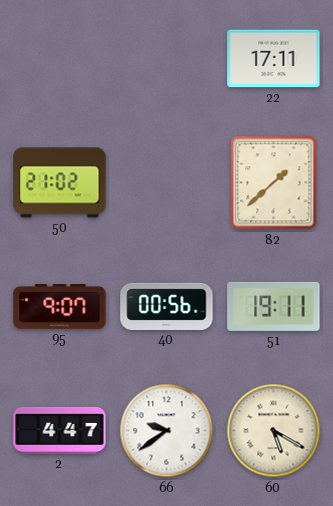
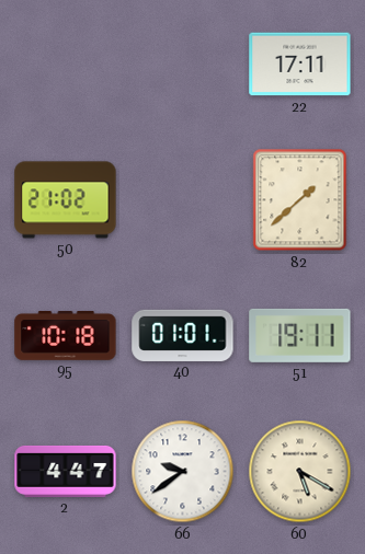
95: 9:07 -> 10:18
40: 00:56 -> 01:01
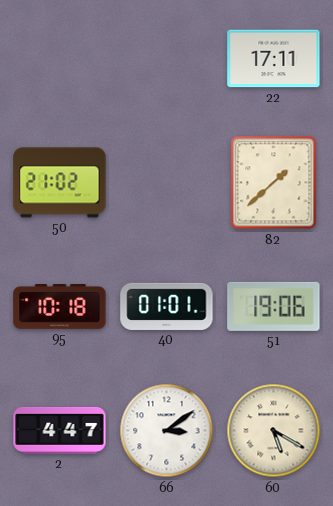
51: 19:11 -> 19:06
66: 9:39 -> 3:09
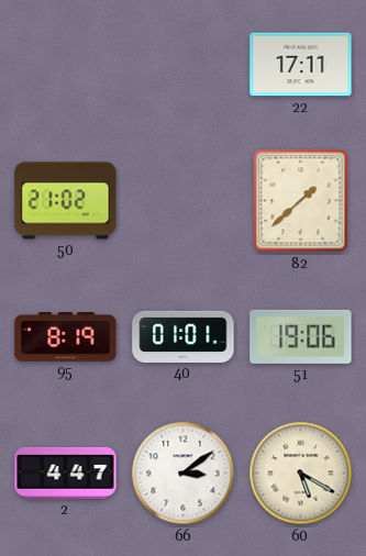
95: 10:18 -> 8:19
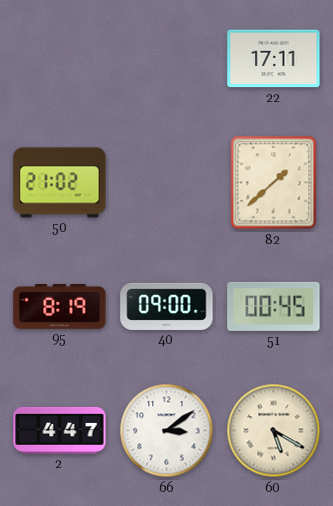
40: 01:01 -> 09:00
51: 19:06 -> 00:45
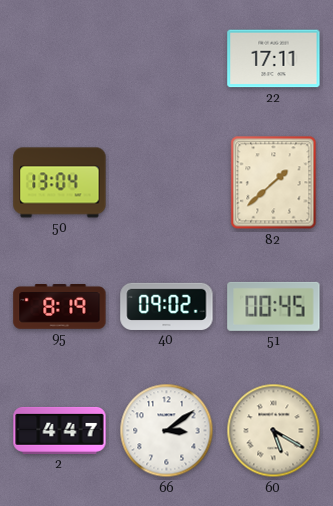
50: 21:02 -> 13:04
40: 09:00 -> 09:02
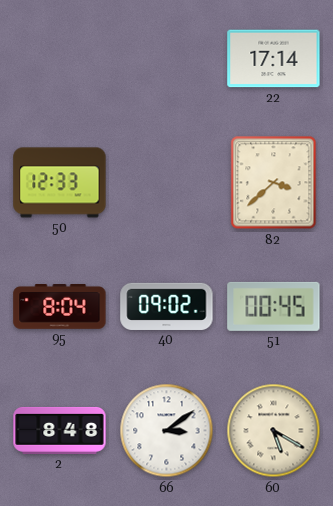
22: 17:11 -> 17:14
50: 13:04 -> 12:33
82: 1:38 -> 3:38
95: 8:19 -> 8:04
2: 4:47 -> 8:48
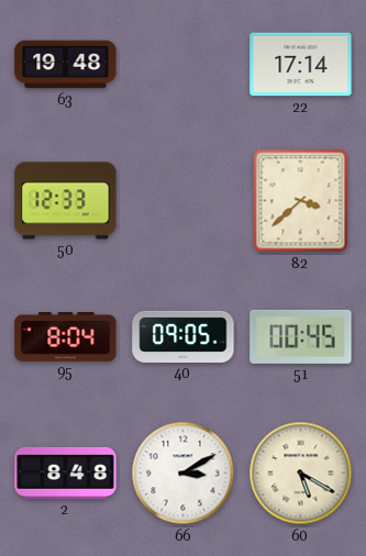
63: none -> 19:48
40: 09:02 -> 09:05
66: 3:09 -> 3:10
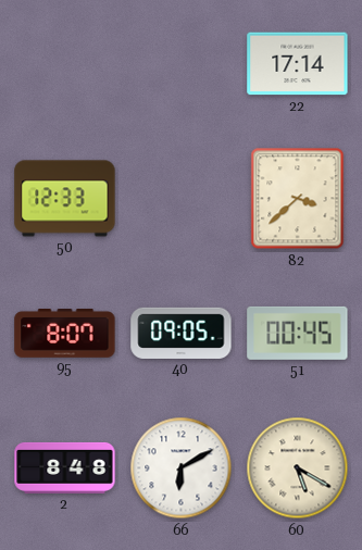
63: 19:48 -> none
95: 8:04 -> 8:07
66: 3:10 -> 6:10
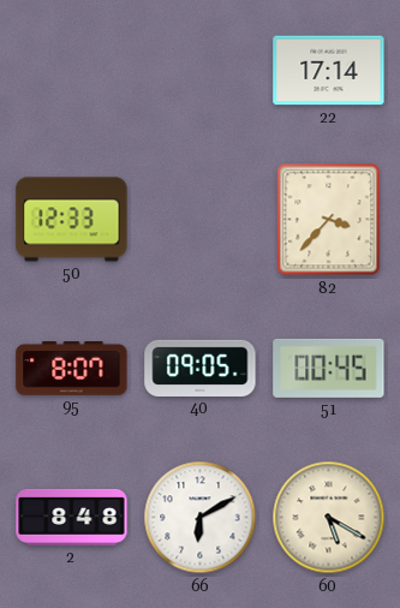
82: 3:38 -> 3:37
